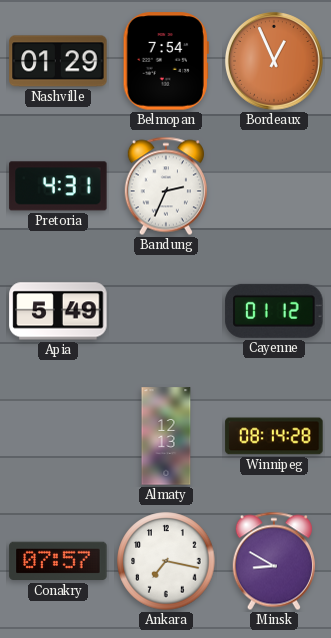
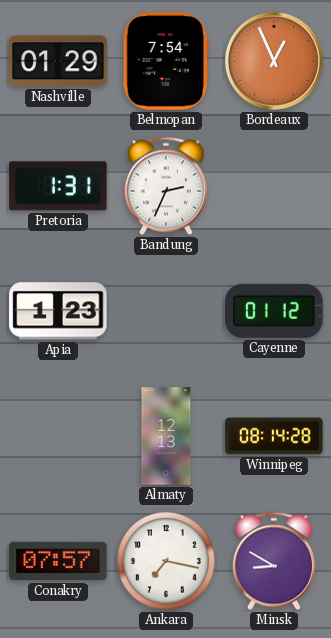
Pretoria: 4:31 -> 1:31
Apia: 5:49 -> 1:23
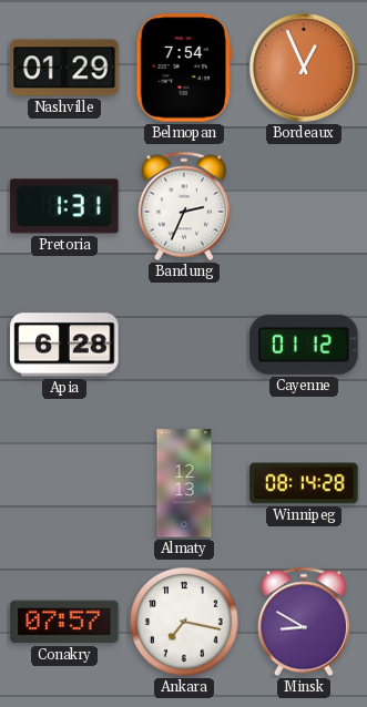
Apia: 1:23 -> 6:28
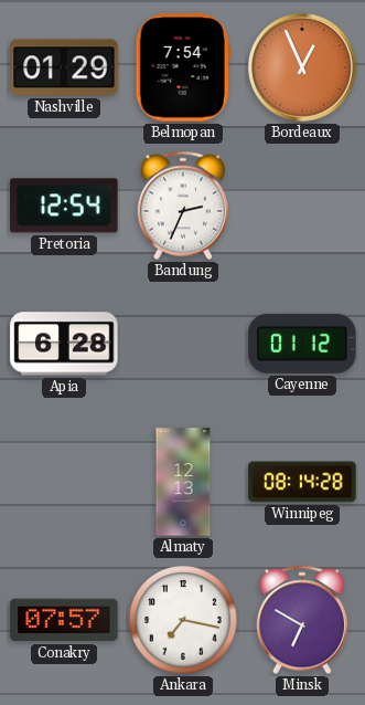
Pretoria: 1:31 -> 12:54
Minsk: 8:50 -> 6:50
